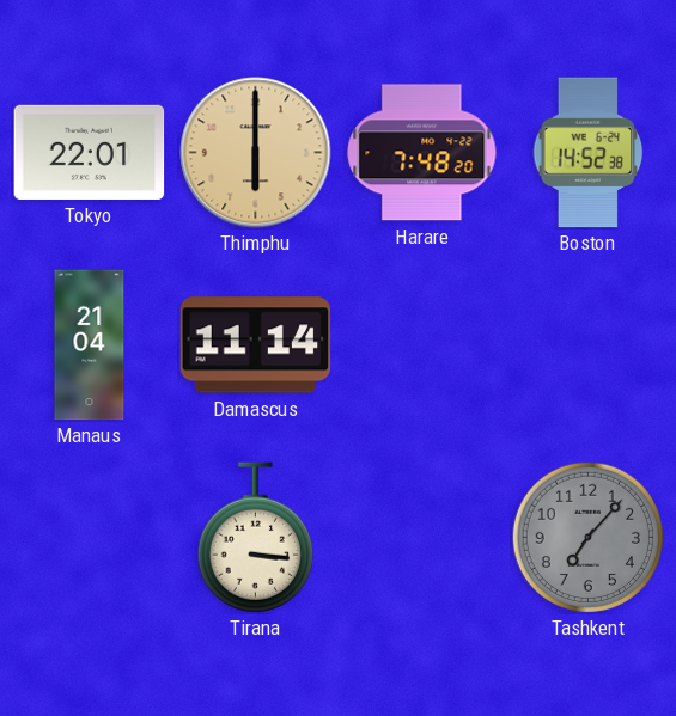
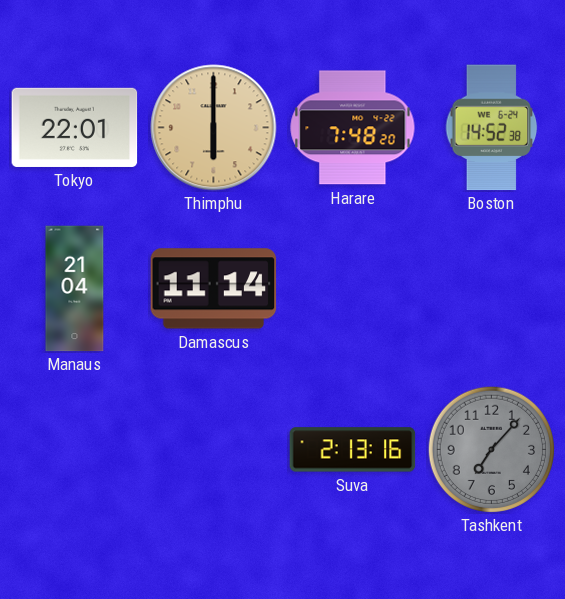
Tirana: 3:16 -> none
Suva: none -> 2:13
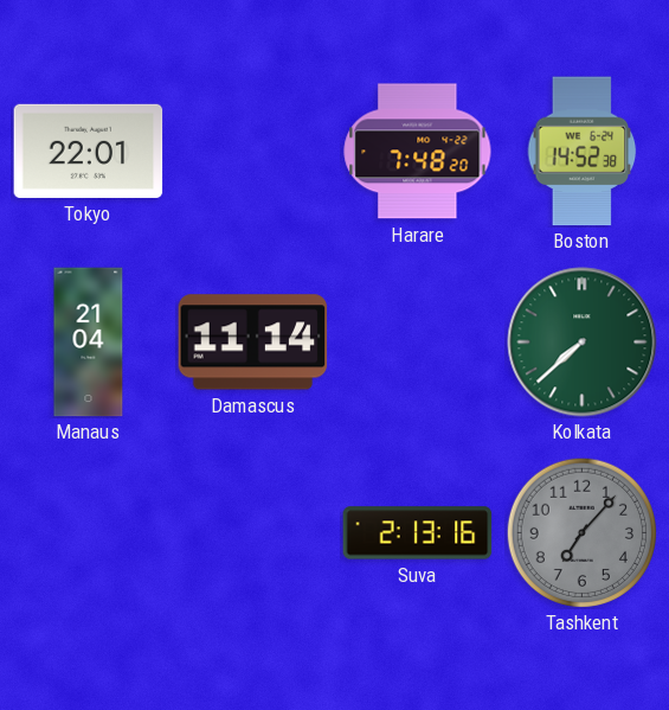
Thimphu: 6:00 -> none
Kolkata: none -> 7:38
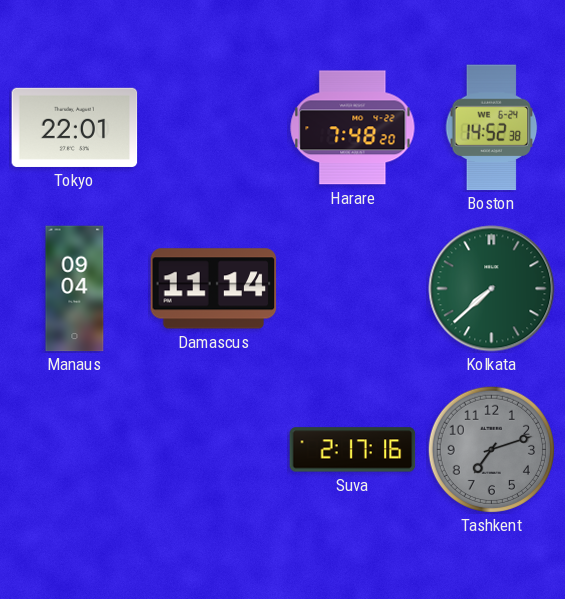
Manaus: 21:04 -> 09:04
Suva: 2:13 -> 2:17
Tashkent: 7:07 -> 7:12
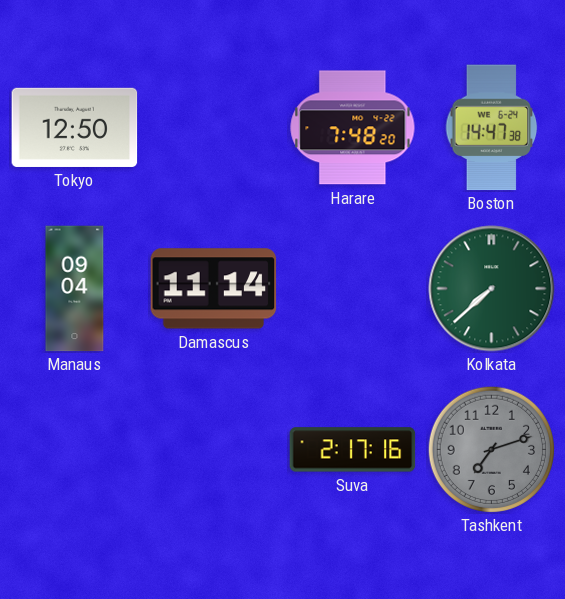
Tokyo: 22:01 -> 12:50
Boston: 14:52 -> 14:47
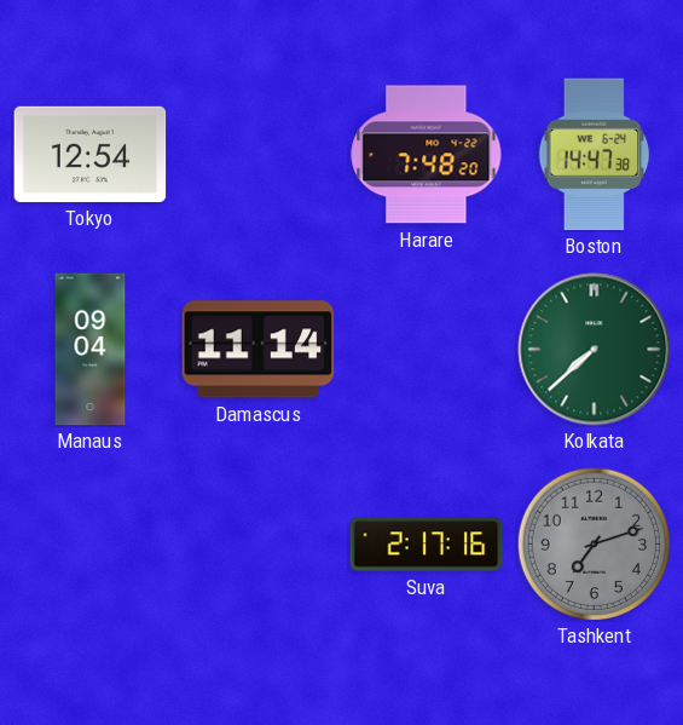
Tokyo: 12:50 -> 12:54
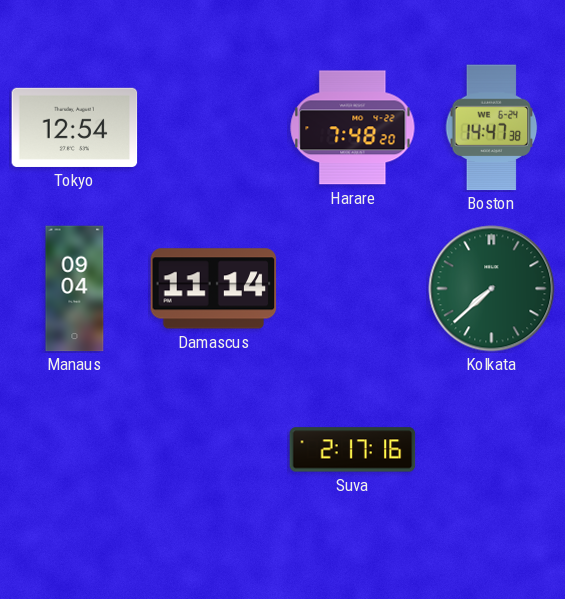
Tashkent: 7:12 -> none
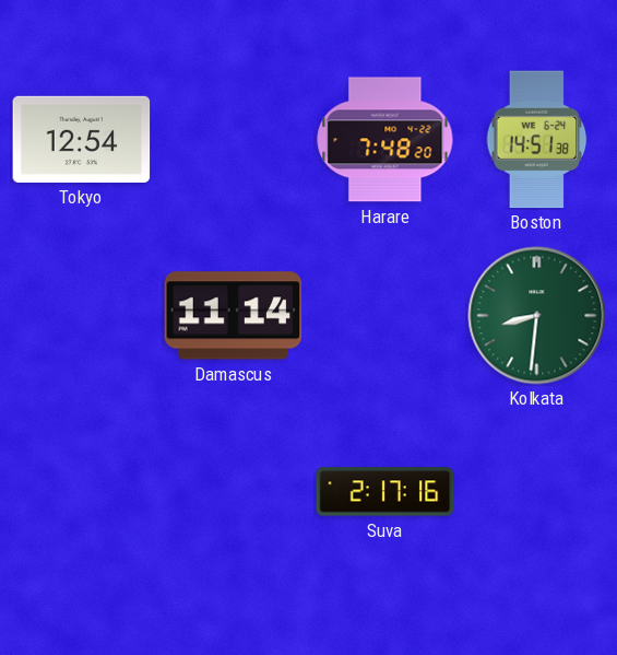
Boston: 14:47 -> 14:51
Manaus: 09:04 -> none
Kolkata: 7:38 -> 8:31
